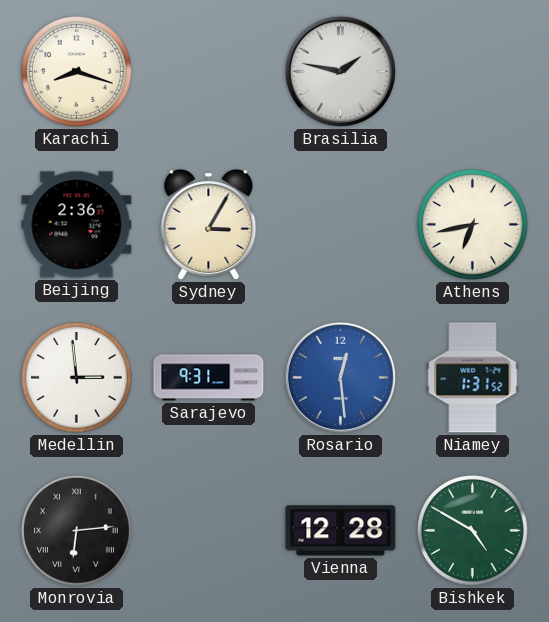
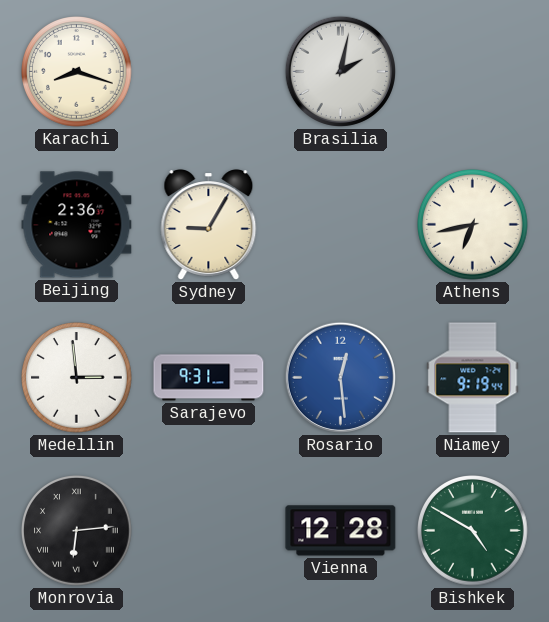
Brasilia: 1:47 -> 2:02
Sydney: 3:05 -> 9:05
Niamey: 1:31 -> 9:19
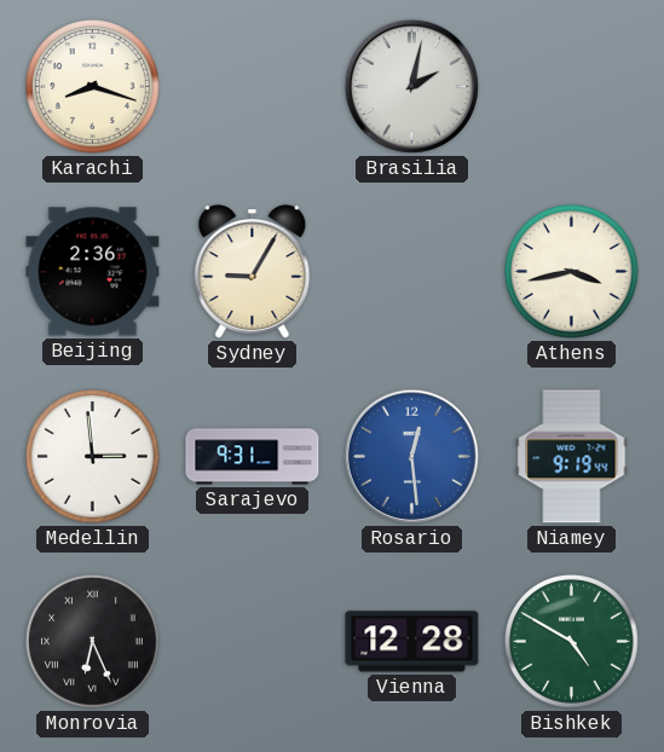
Athens: 6:43 -> 3:43
Monrovia: 6:14 -> 6:26
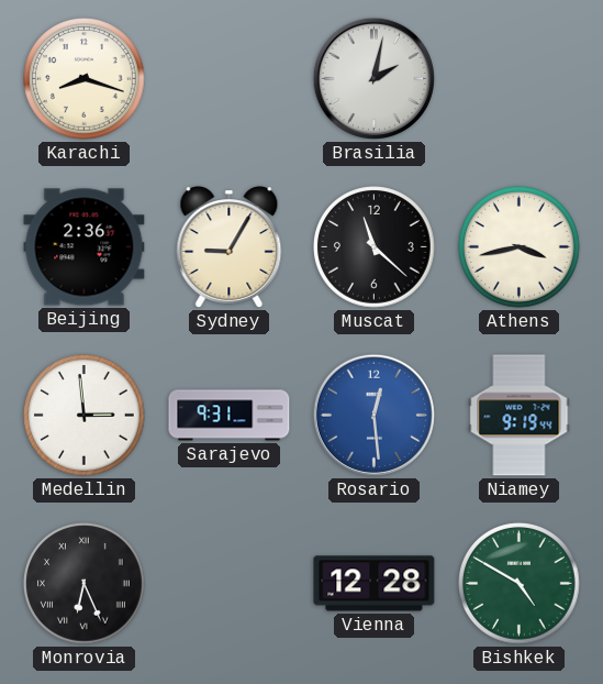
Muscat: none -> 11:22
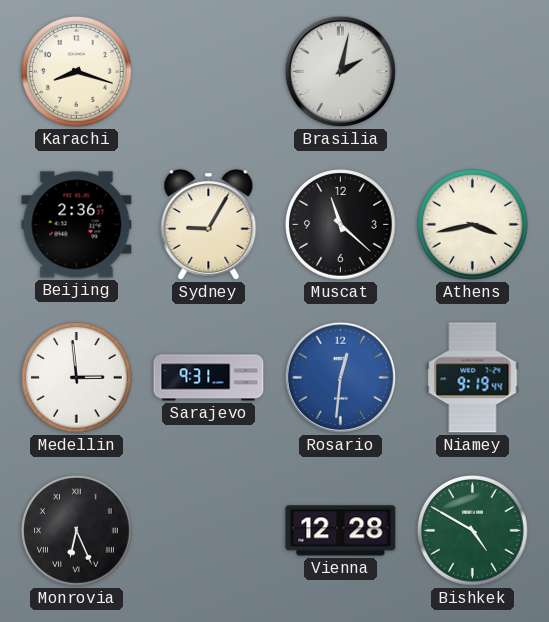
Rosario: 12:29 -> 12:31
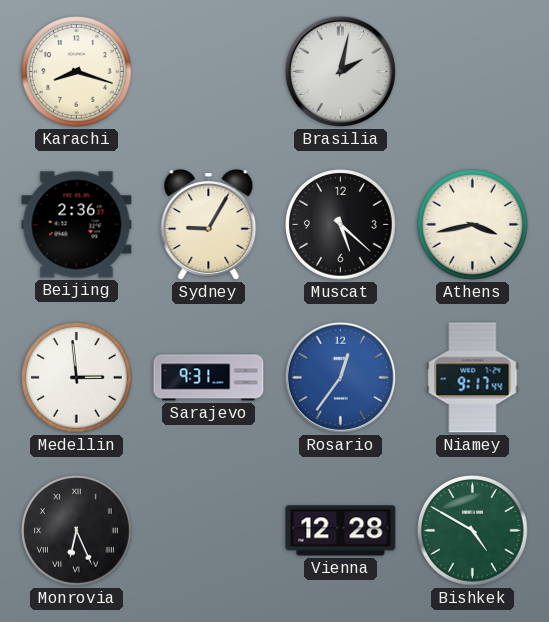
Muscat: 11:22 -> 5:22
Rosario: 12:31 -> 12:36
Niamey: 9:19 -> 9:17
